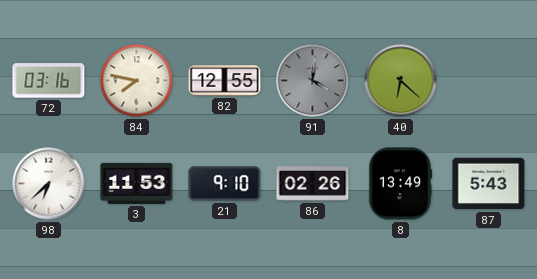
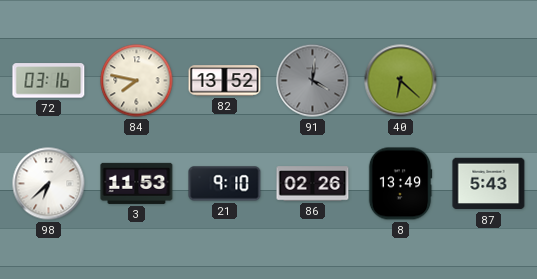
82: 12:55 -> 13:52
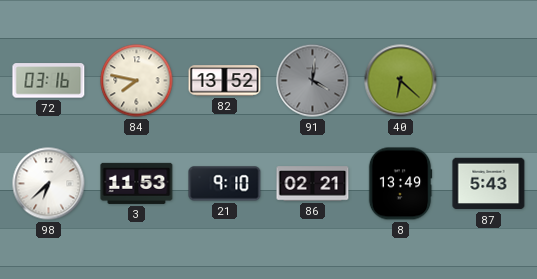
86: 02:26 -> 02:21
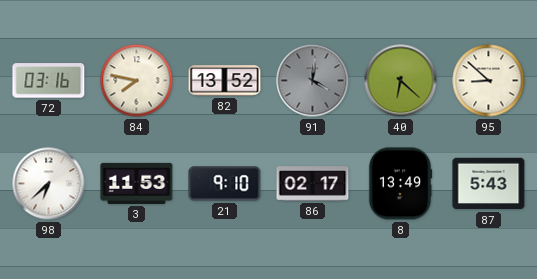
95: none -> 8:52
86: 02:21 -> 02:17
